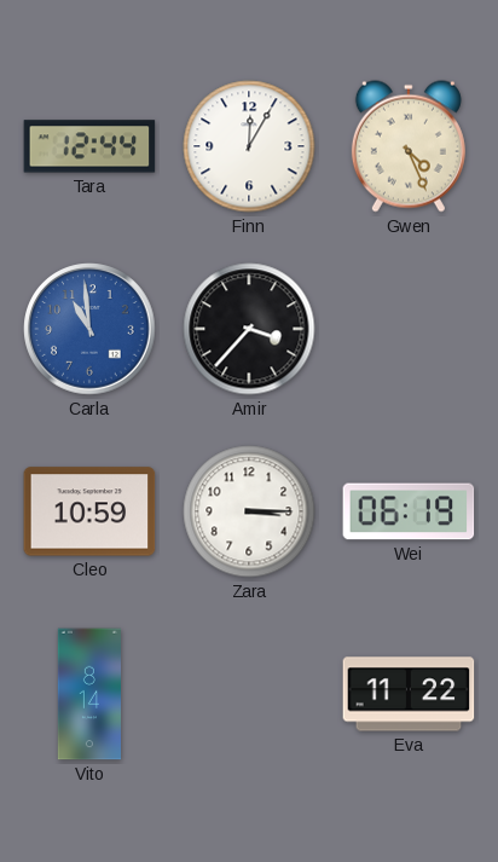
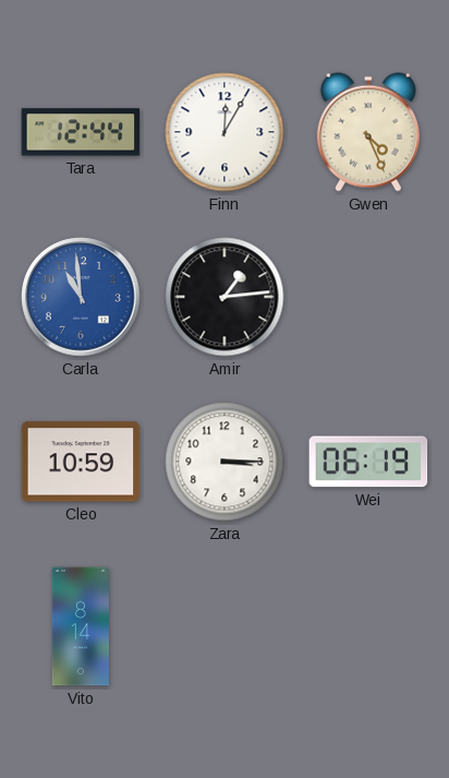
Amir: 3:37 -> 1:14
Eva: 11:22 -> none
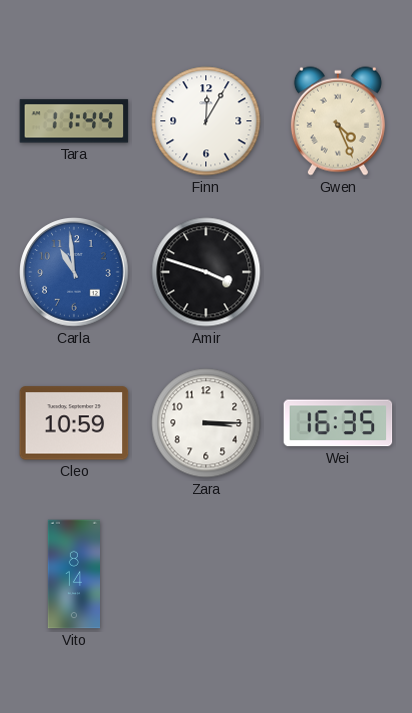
Tara: 12:44 -> 11:44
Amir: 1:14 -> 3:48
Wei: 06:19 -> 16:35
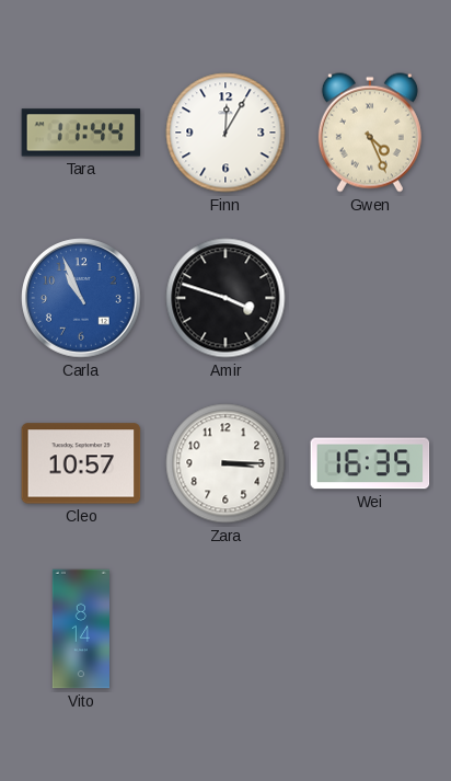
Carla: 10:59 -> 10:56
Cleo: 10:59 -> 10:57
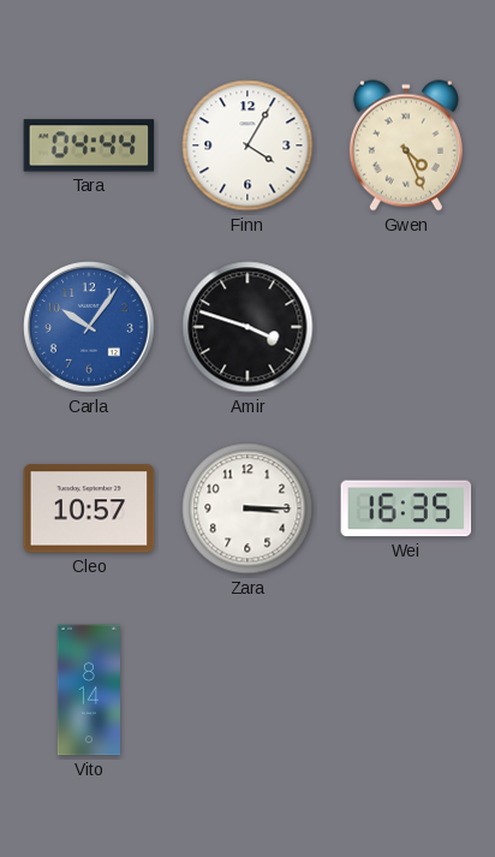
Tara: 11:44 -> 04:44
Finn: 12:05 -> 4:05
Carla: 10:56 -> 10:06
